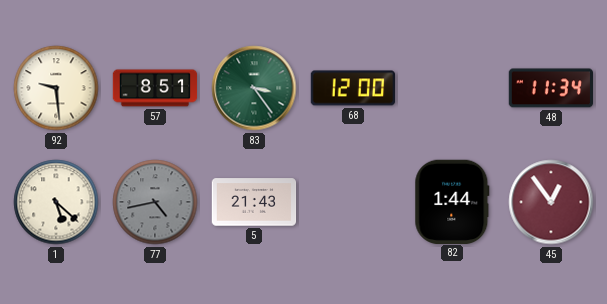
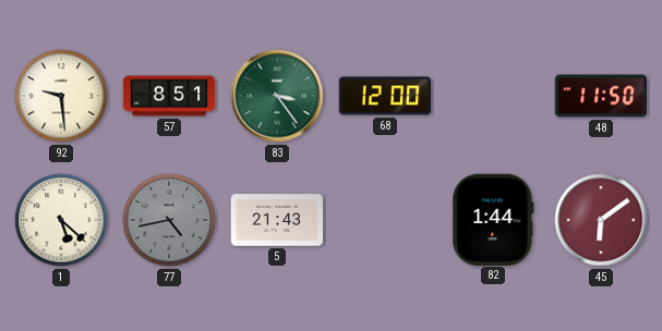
48: 11:34 -> 11:50
45: 12:54 -> 6:09
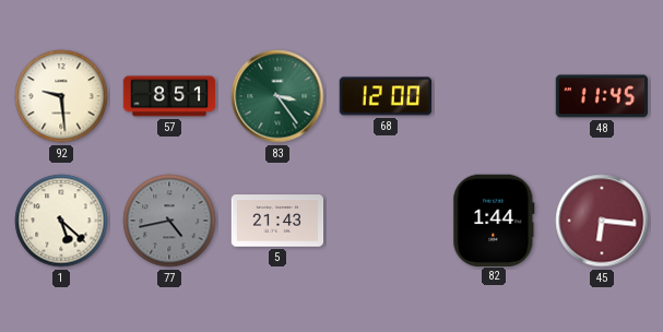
48: 11:50 -> 11:45
45: 6:09 -> 6:16
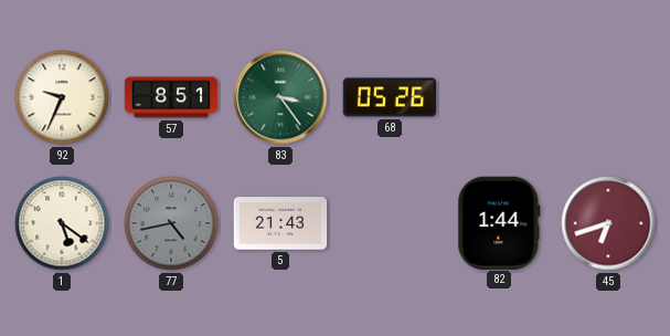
92: 9:29 -> 9:34
68: 12:00 -> 05:26
48: 11:45 -> none
1: 5:22 -> 5:21
45: 6:16 -> 6:42
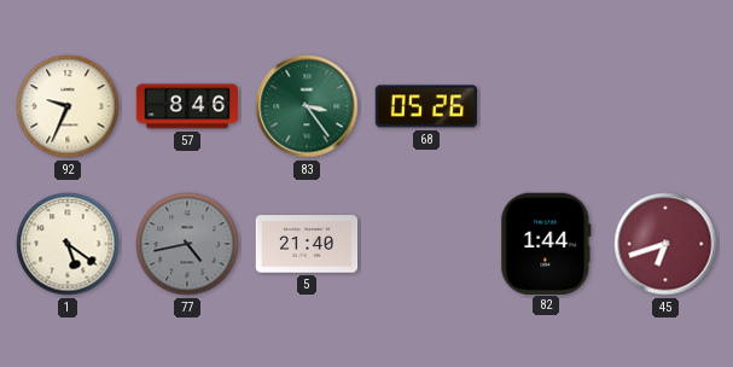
57: 8:51 -> 8:46
5: 21:43 -> 21:40
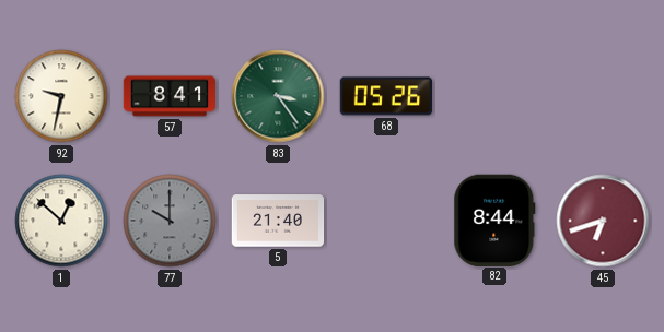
92: 9:34 -> 9:32
57: 8:46 -> 8:41
1: 5:21 -> 12:52
77: 4:43 -> 10:00
82: 1:44 -> 8:44
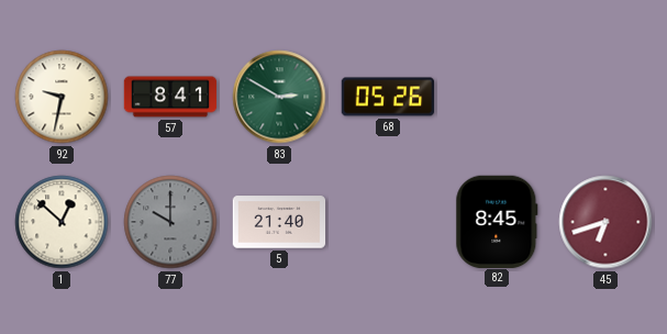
83: 3:24 -> 2:50
82: 8:44 -> 8:45
